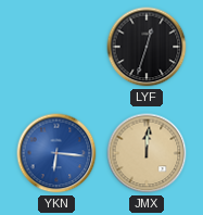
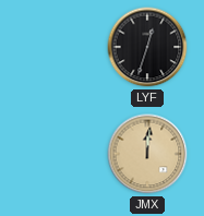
YKN: 6:16 -> none
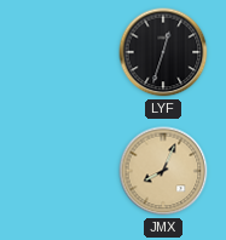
JMX: 12:01 -> 8:04
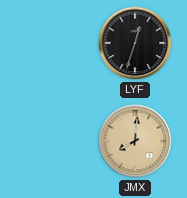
JMX: 8:04 -> 8:01
